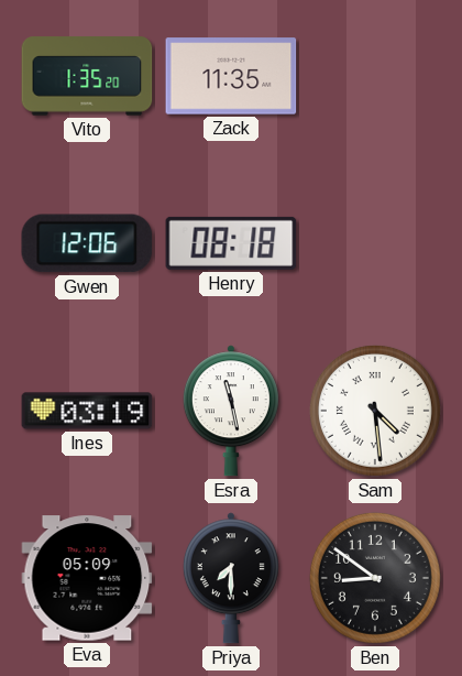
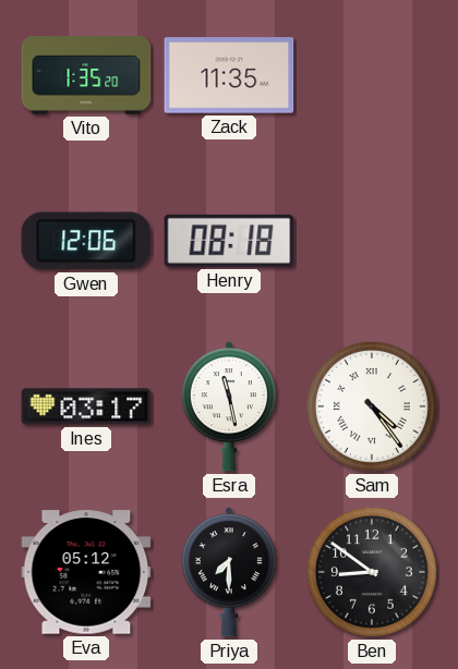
Ines: 03:19 -> 03:17
Sam: 4:29 -> 4:24
Eva: 05:09 -> 05:12
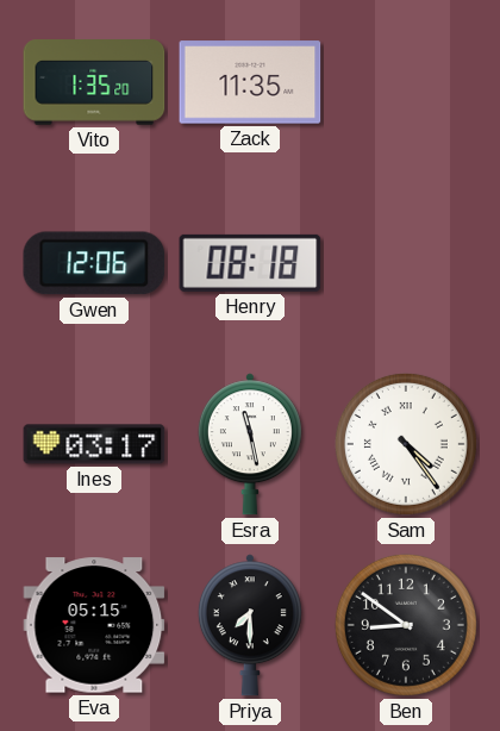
Eva: 05:12 -> 05:15
